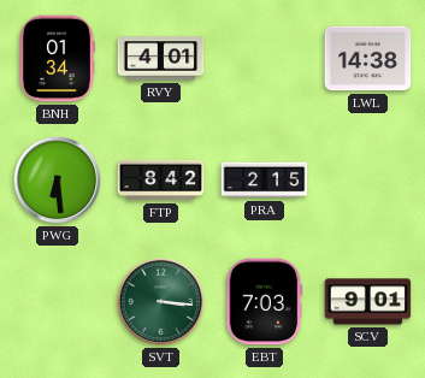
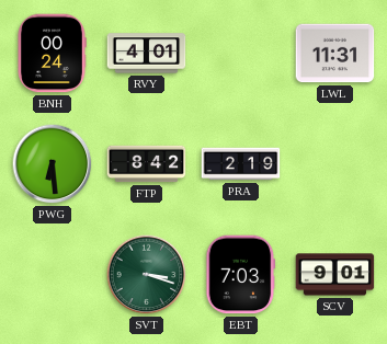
BNH: 01:34 -> 00:24
LWL: 14:38 -> 11:31
PRA: 2:15 -> 2:19
SVT: 3:16 -> 3:18
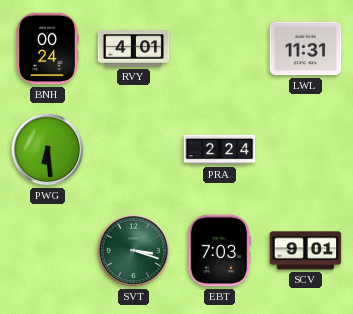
FTP: 8:42 -> none
PRA: 2:19 -> 2:24
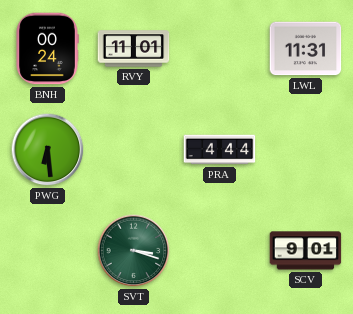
RVY: 4:01 -> 11:01
PRA: 2:24 -> 4:44
EBT: 7:03 -> none
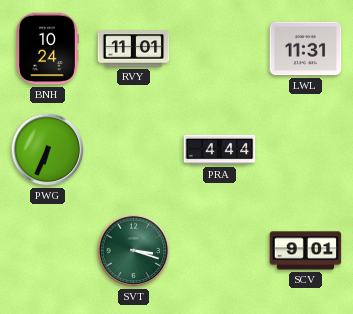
BNH: 00:24 -> 10:24
PWG: 6:29 -> 6:34
